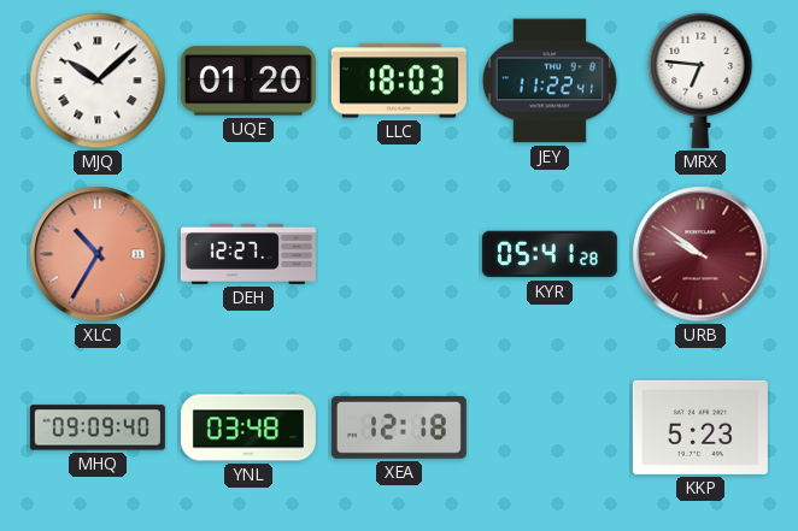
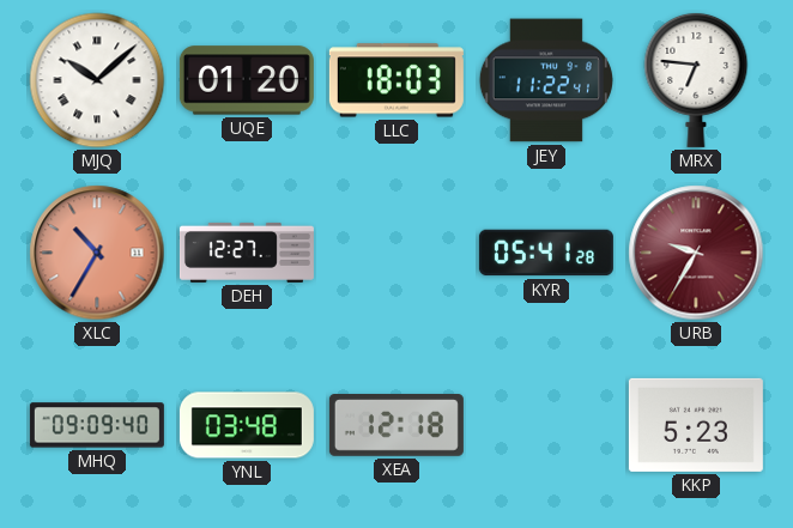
URB: 9:51 -> 9:35
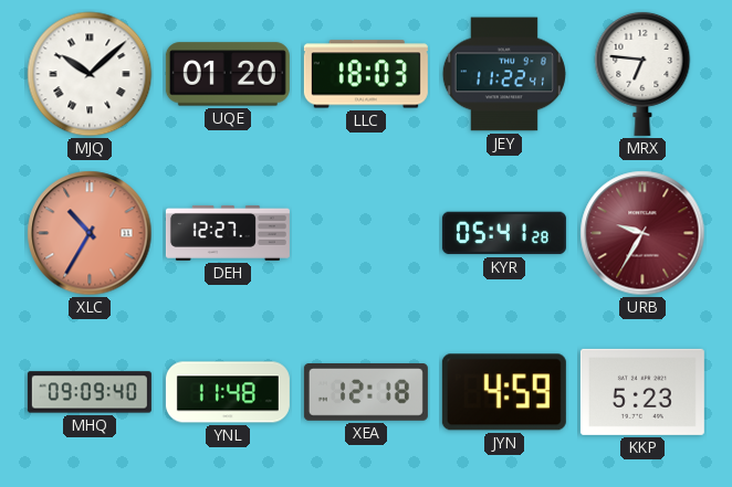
YNL: 03:48 -> 11:48
JYN: none -> 4:59
